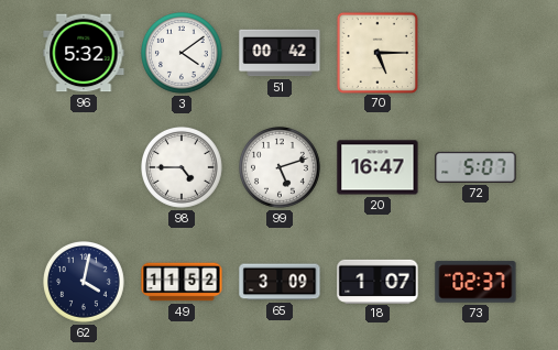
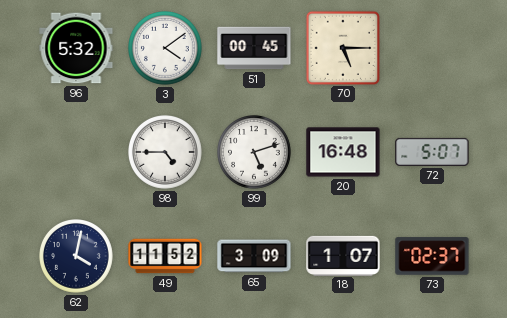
51: 00:42 -> 00:45
20: 16:47 -> 16:48
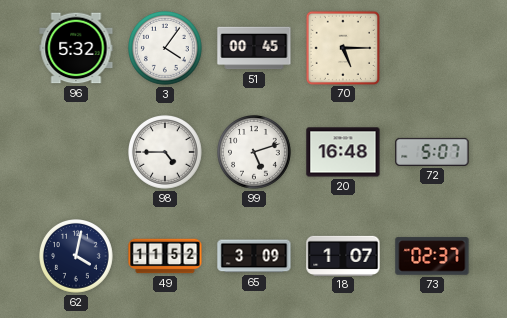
3: 4:09 -> 4:06
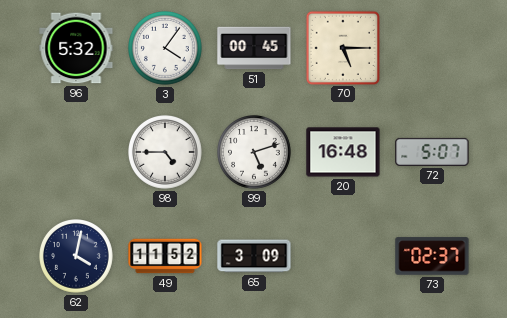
18: 1:07 -> none
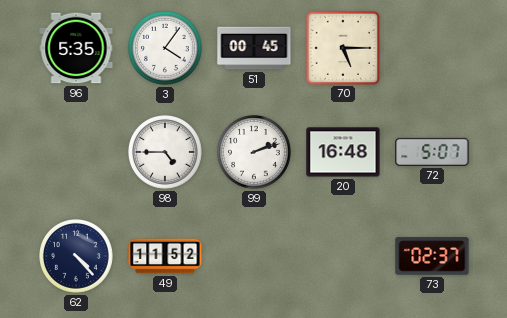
96: 5:32 -> 5:35
99: 5:12 -> 2:12
62: 4:02 -> 4:23
65: 3:09 -> none
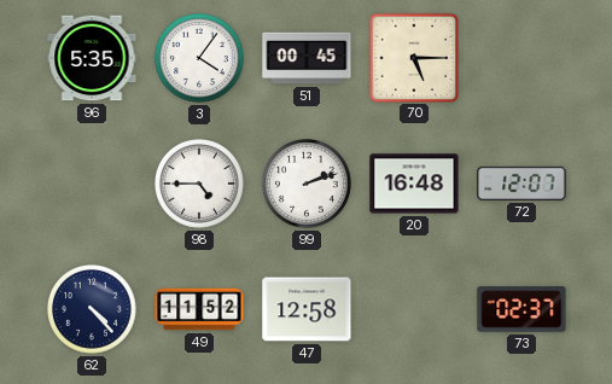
72: 5:07 -> 12:07
47: none -> 12:58
